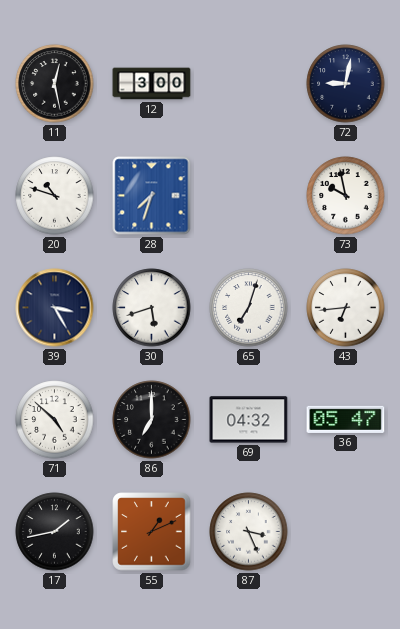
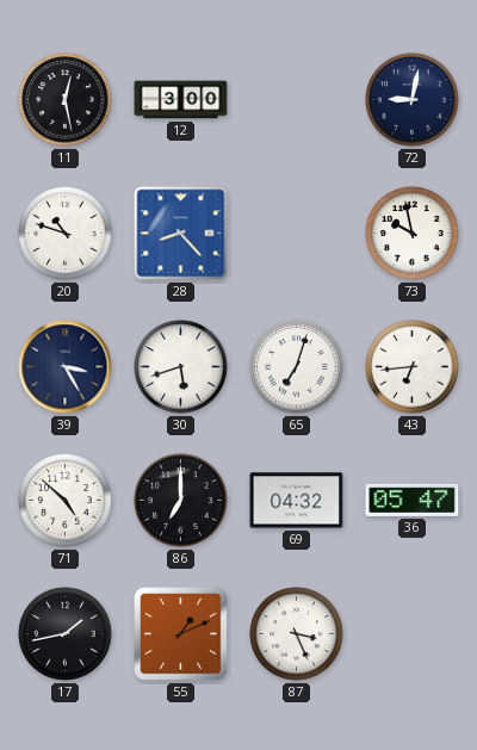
28: 7:33 -> 8:23
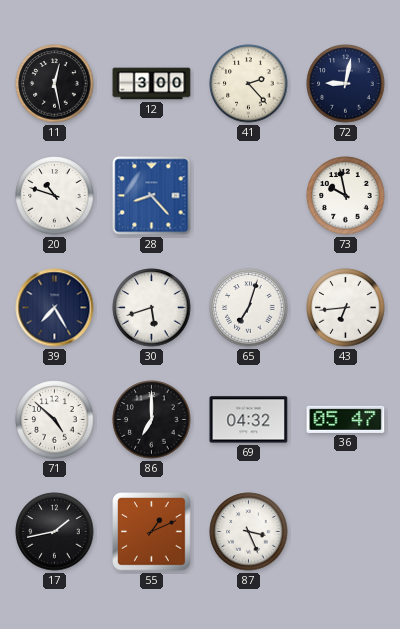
41: none -> 2:23
39: 3:25 -> 7:25
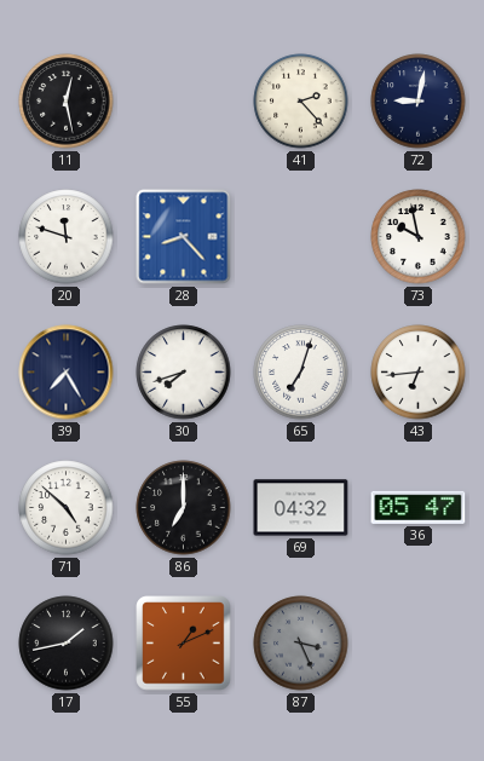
12: 3:00 -> none
20: 10:48 -> 11:48
30: 5:42 -> 7:42
87 dial: white -> grey
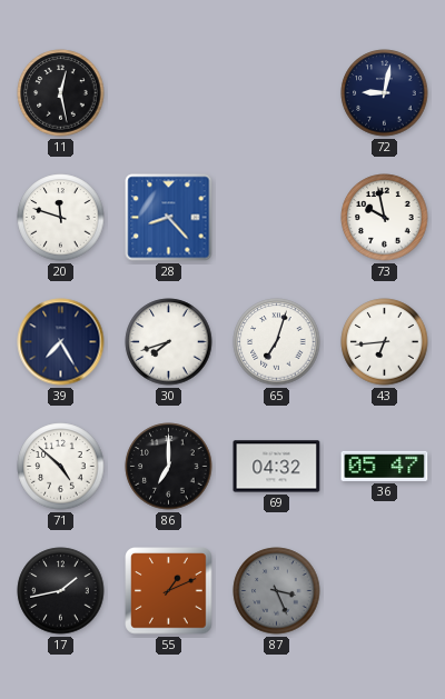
41: 2:23 -> none
